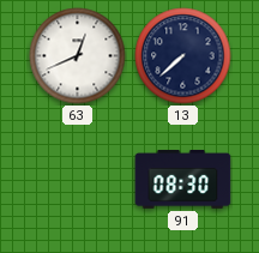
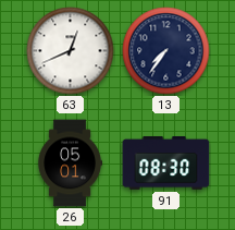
13: 7:38 -> 7:36
26: none -> 05:01
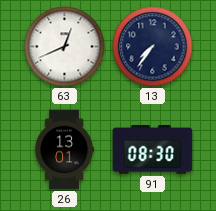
26: 05:01 -> 13:01
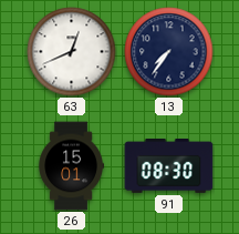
26: 13:01 -> 15:01
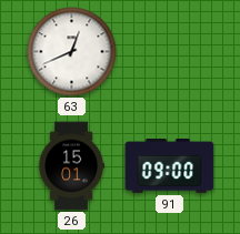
13: 7:36 -> none
91: 08:30 -> 09:00
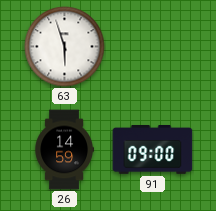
63: 12:41 -> 5:57
26: 15:01 -> 14:59
